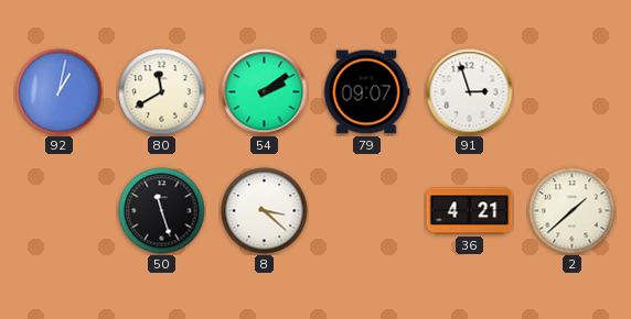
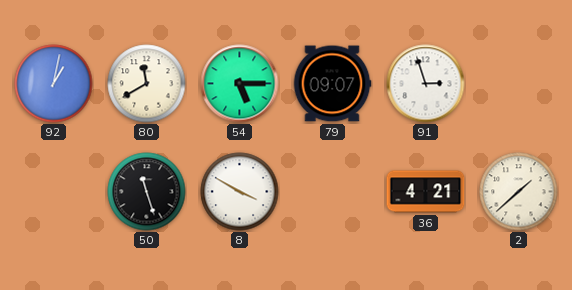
54: 2:09 -> 5:15
8: 3:22 -> 3:50
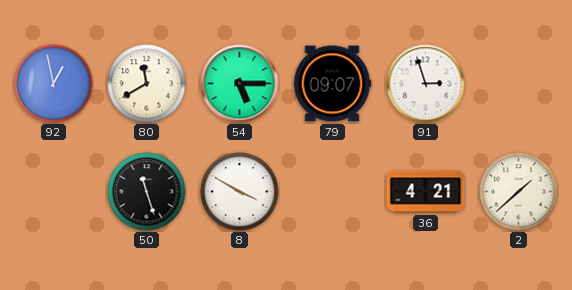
92: 1:02 -> 12:58
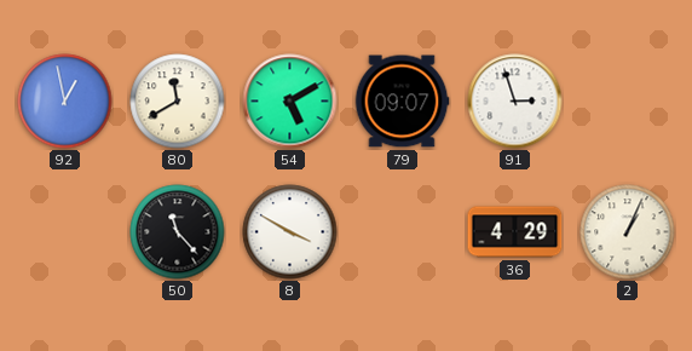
54: 5:15 -> 5:10
50: 11:27 -> 11:23
36: 4:21 -> 4:29
2: 1:38 -> 1:04
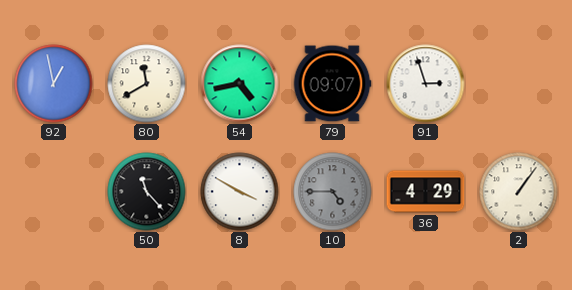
54: 5:10 -> 4:43
10: none -> 4:45
2: 1:04 -> 1:06
